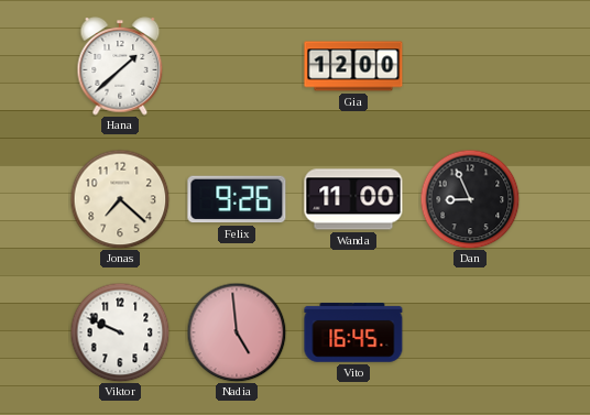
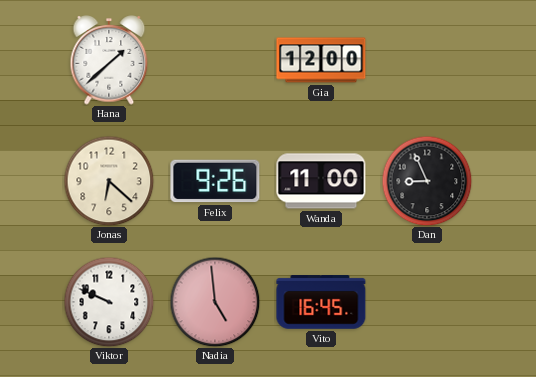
Jonas: 7:22 -> 6:22
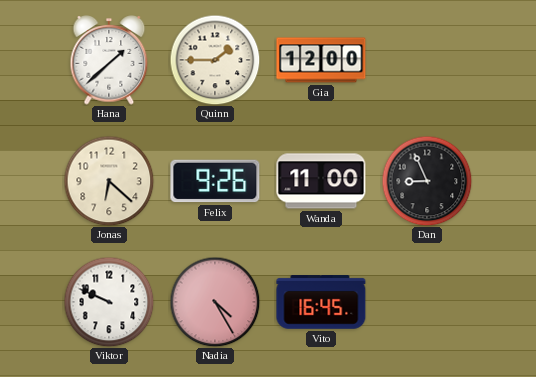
Quinn: none -> 1:45
Nadia: 4:59 -> 4:25
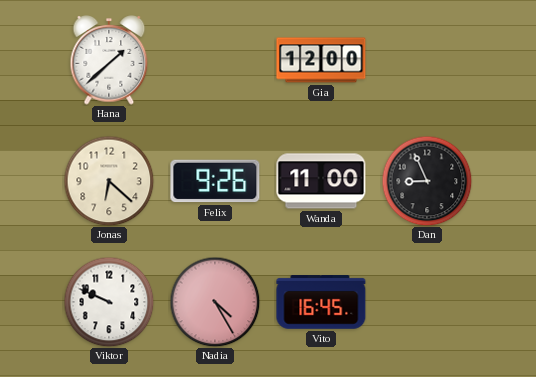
Quinn: 1:45 -> none
